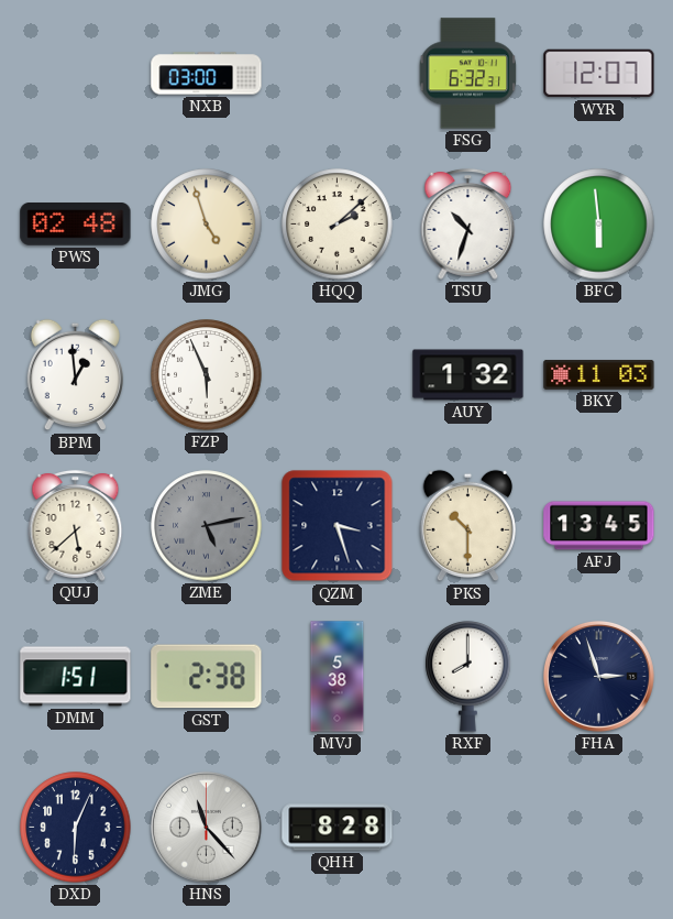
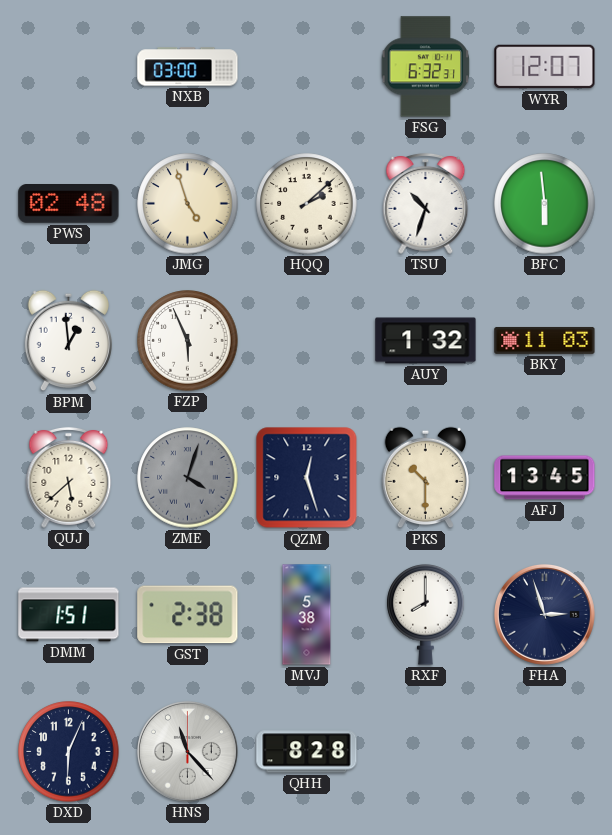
ZME: 5:13 -> 4:03
QZM: 3:27 -> 12:27
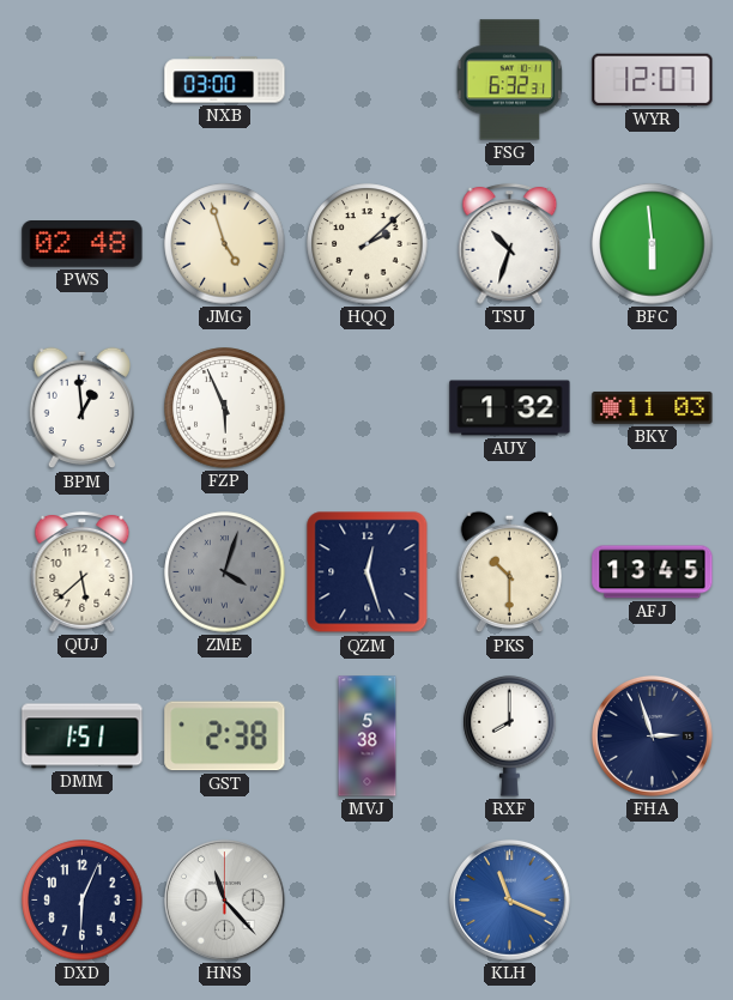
QHH: 8:28 -> none
KLH: none -> 11:19
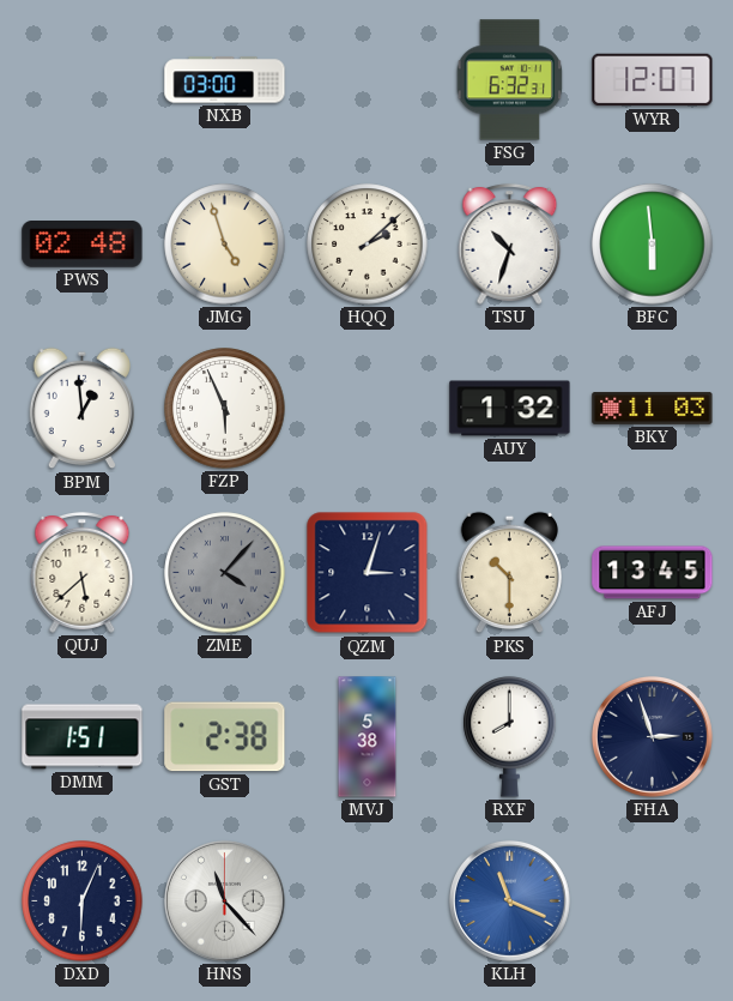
ZME: 4:03 -> 4:07
QZM: 12:27 -> 3:03
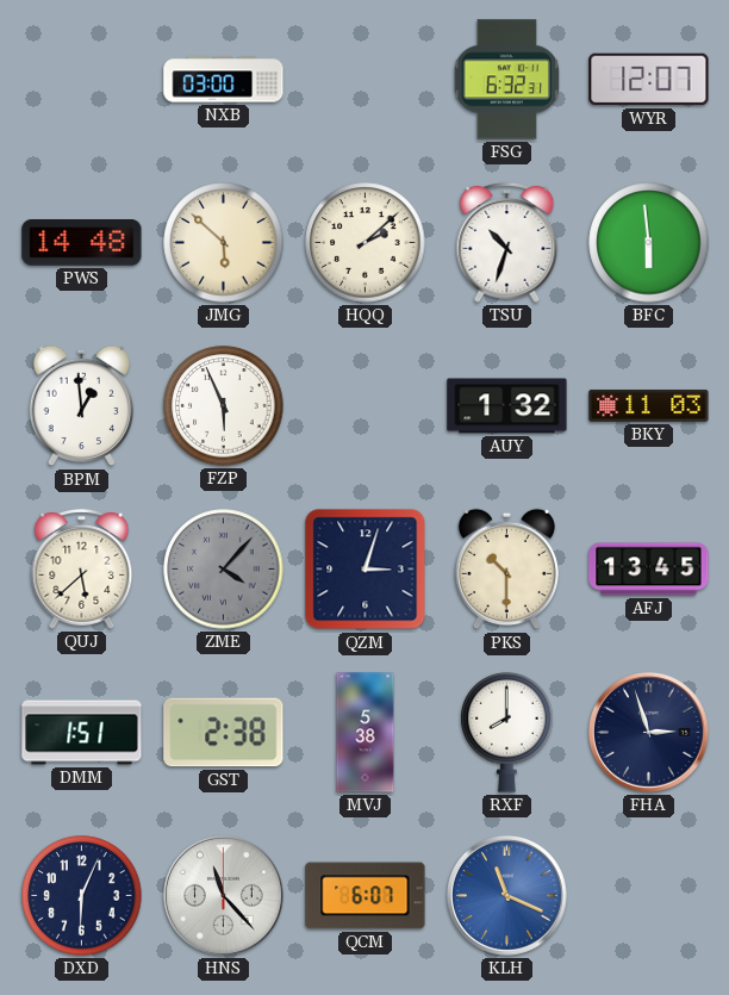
PWS: 02:48 -> 14:48
JMG: 4:57 -> 5:52
QCM: none -> 6:07
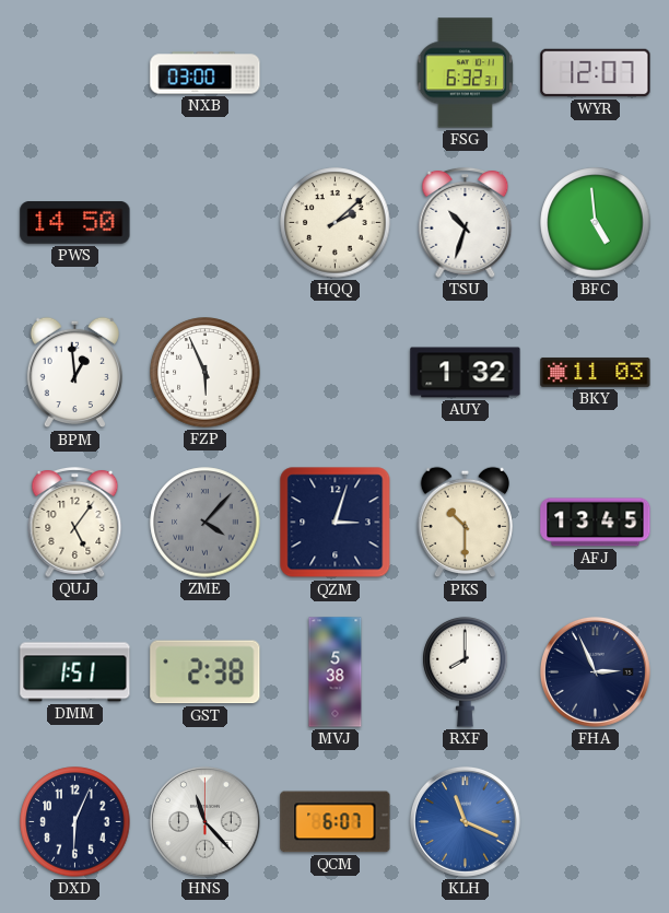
PWS: 14:48 -> 14:50
JMG: 5:52 -> none
BFC: 5:59 -> 4:59
QUJ: 5:38 -> 5:06
FHA: 2:57 -> 2:56
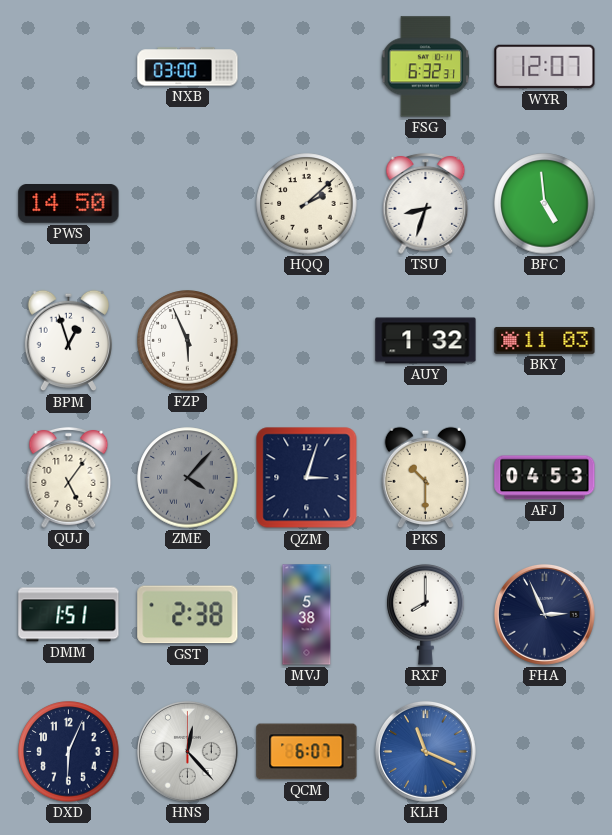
TSU: 10:33 -> 8:33
BPM: 12:59 -> 12:57
AFJ: 13:45 -> 04:53
HNS: 11:23 -> 12:23
